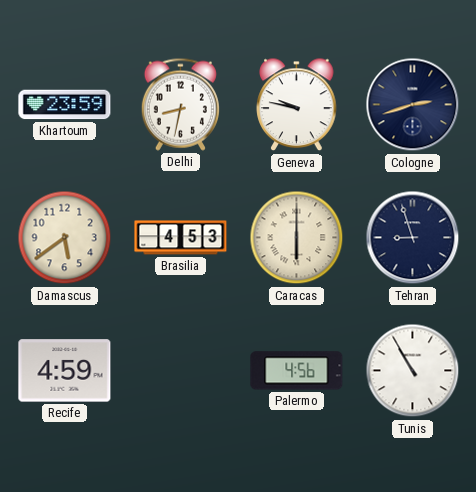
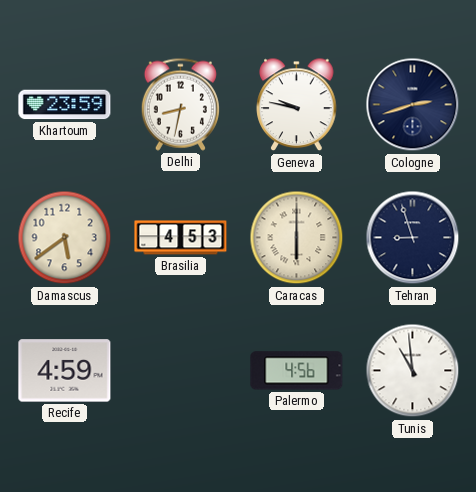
Tunis: 10:55 -> 10:59
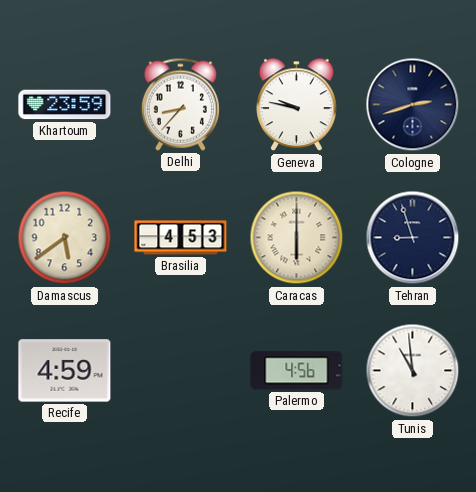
Delhi: 8:32 -> 8:37
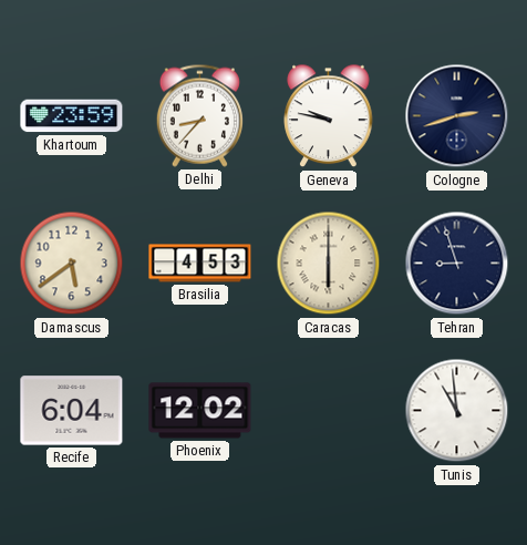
Recife: 4:59 -> 6:04
Phoenix: none -> 12:02
Palermo: 4:56 -> none
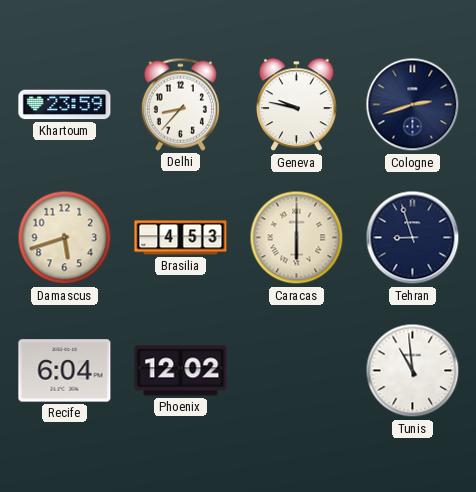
Damascus: 5:39 -> 5:42
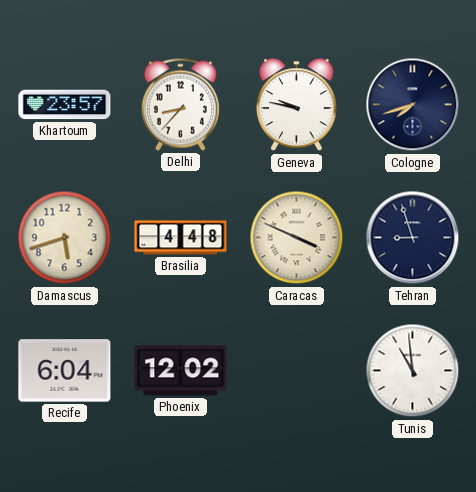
Khartoum: 23:59 -> 23:57
Cologne: 2:42 -> 7:42
Brasilia: 4:53 -> 4:48
Caracas: 6:00 -> 3:49
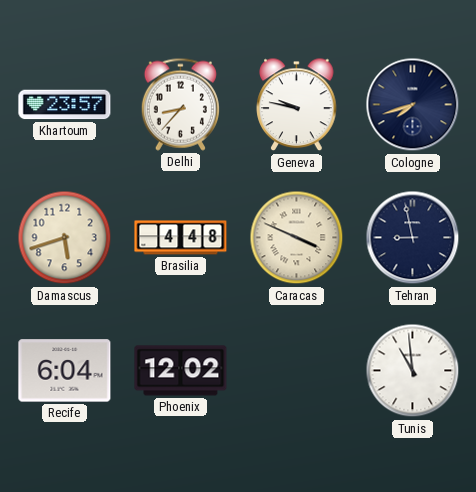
Tehran: 8:57 -> 8:58
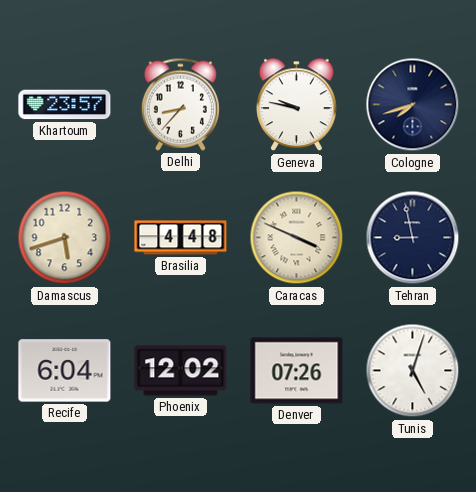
Denver: none -> 07:26
Tunis: 10:59 -> 5:03
